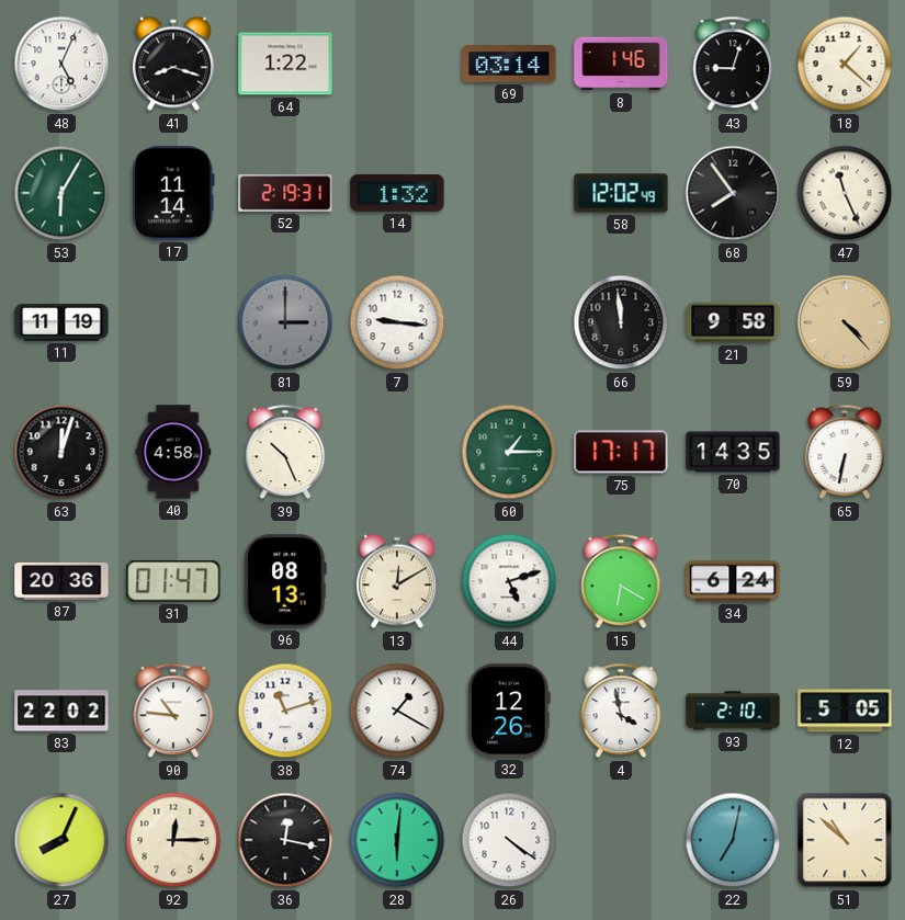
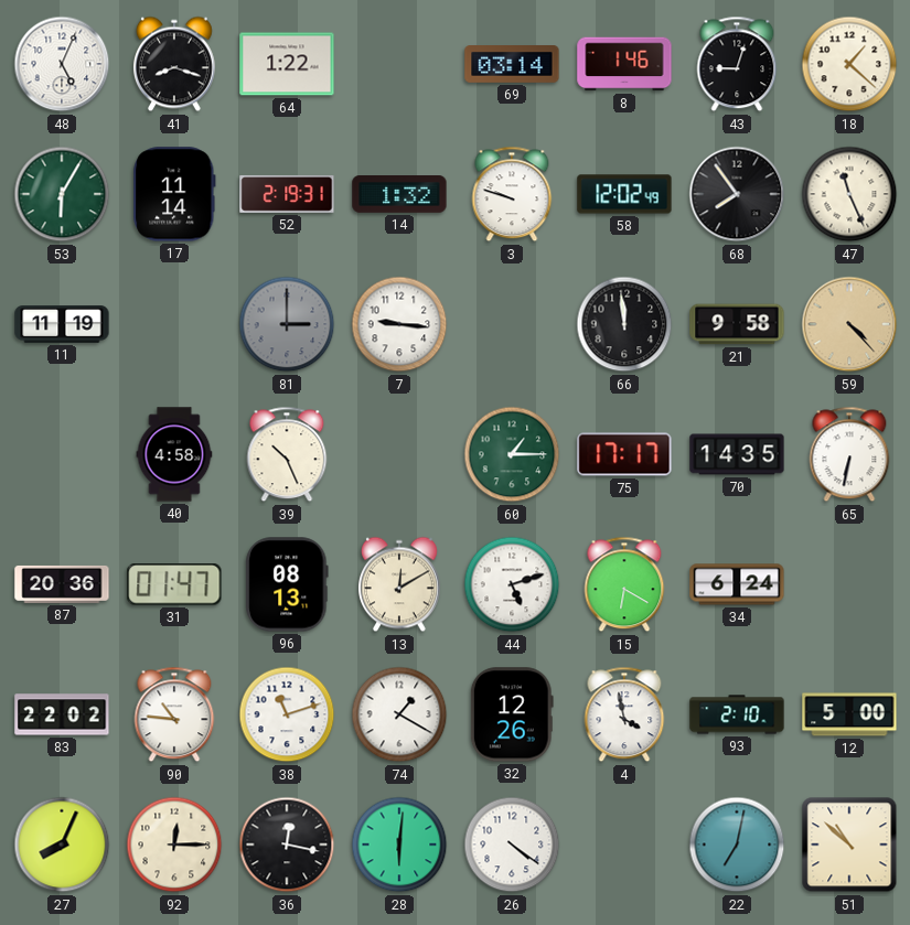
3: none -> 9:48
63: 12:03 -> none
12: 5:05 -> 5:00
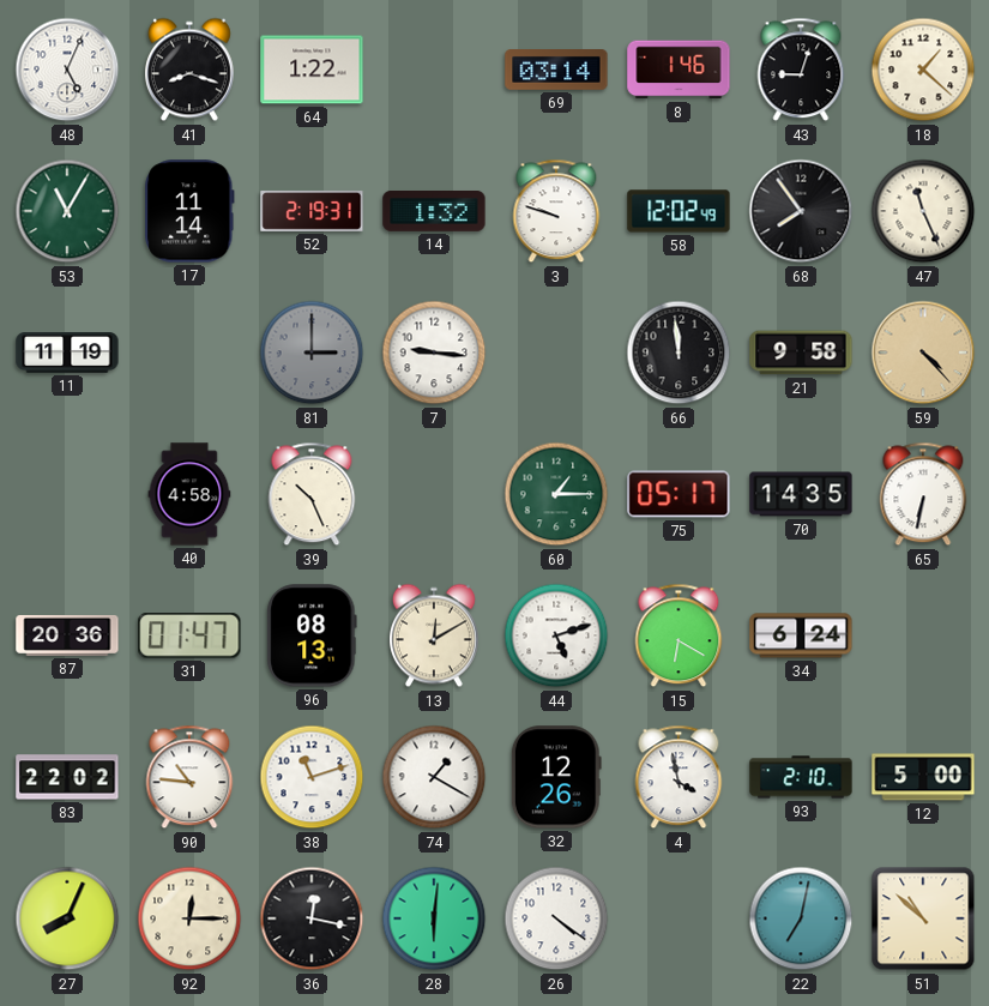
53: 6:05 -> 11:05
75: 17:17 -> 05:17
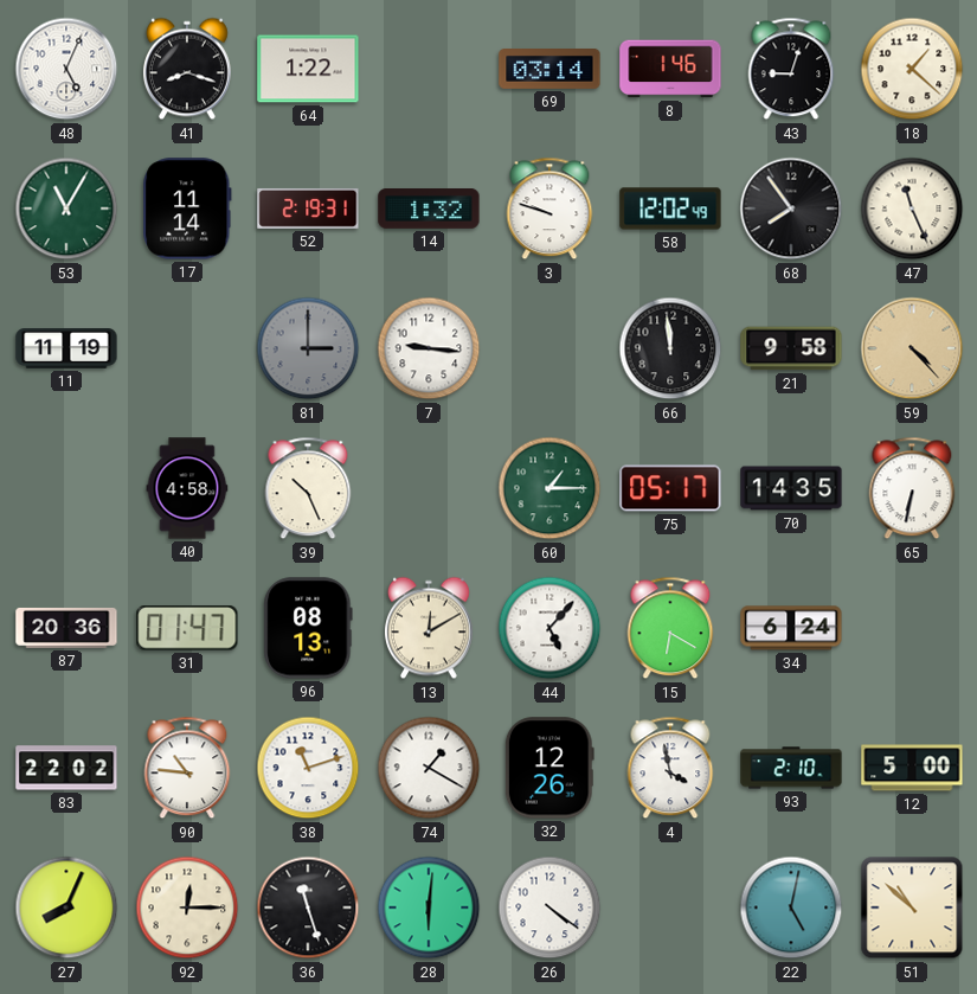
44: 5:12 -> 5:07
36: 12:17 -> 11:27
22: 7:02 -> 5:02
